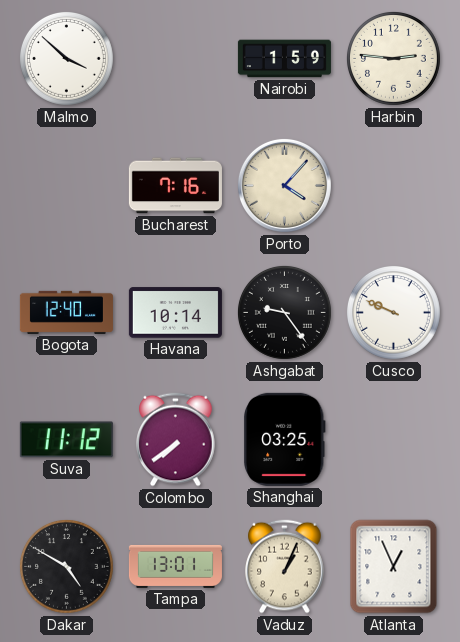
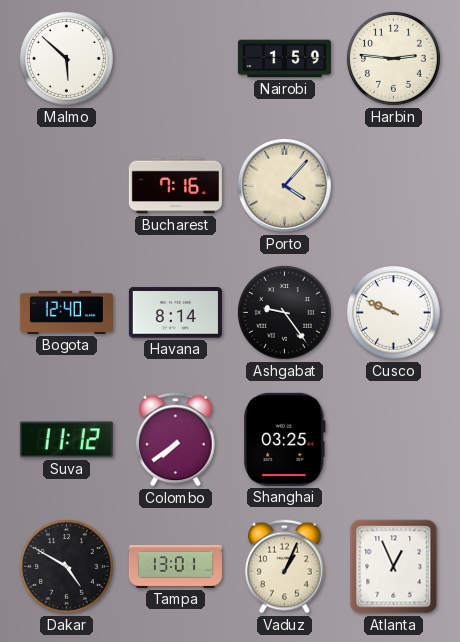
Malmo: 3:52 -> 5:52
Havana: 10:14 -> 8:14
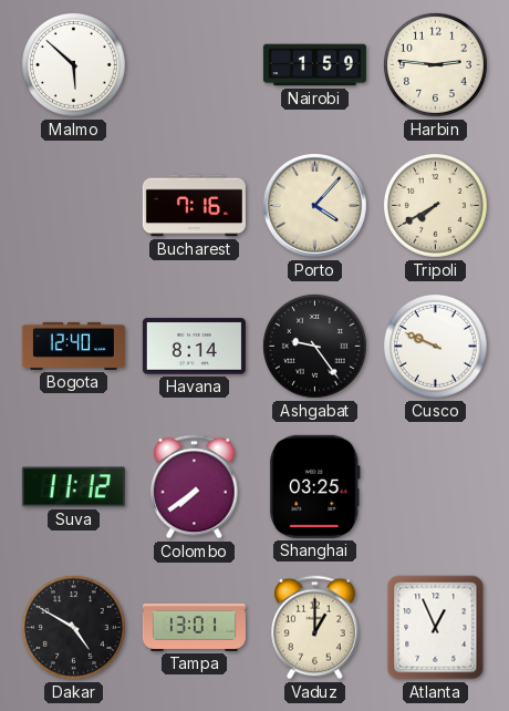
Tripoli: none -> 7:40
Vaduz: 1:04 -> 1:00
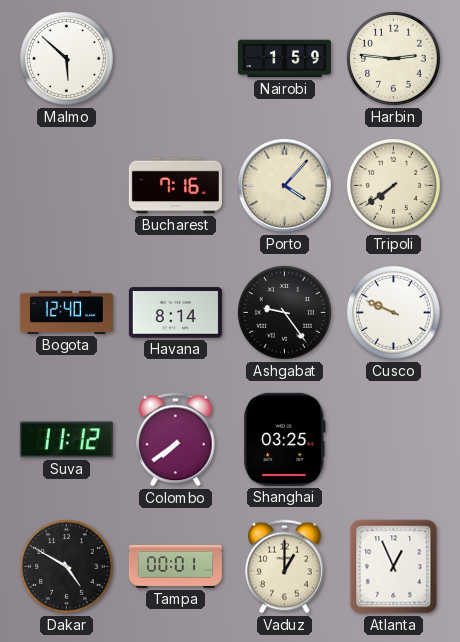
Tripoli: 7:40 -> 7:39
Tampa: 13:01 -> 00:01
